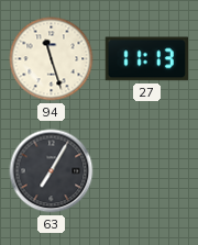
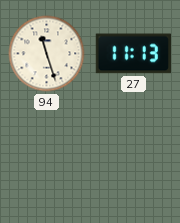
63: 7:05 -> none
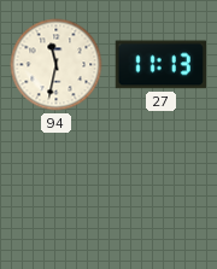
94: 11:27 -> 11:32
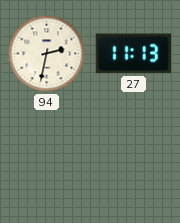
94: 11:32 -> 2:32
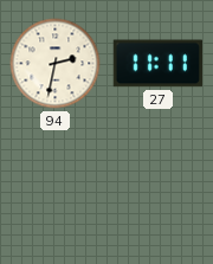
27: 11:13 -> 11:11
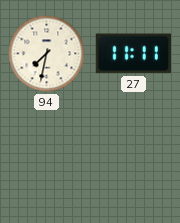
94: 2:32 -> 7:32
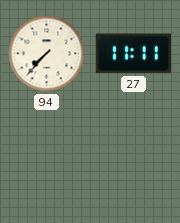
94: 7:32 -> 7:37
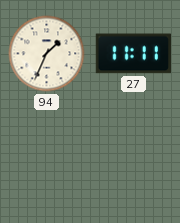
94: 7:37 -> 1:34
